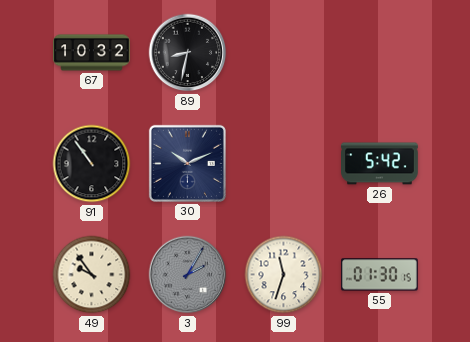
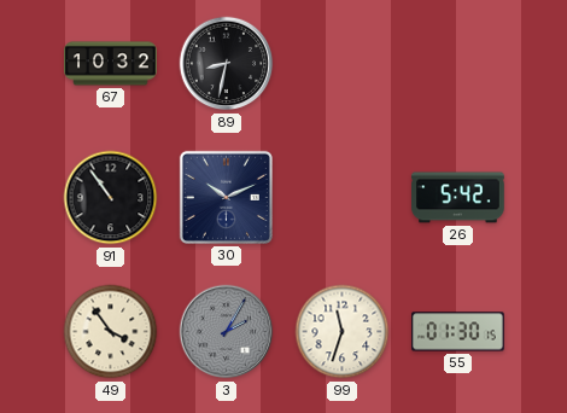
49: 9:54 -> 3:54
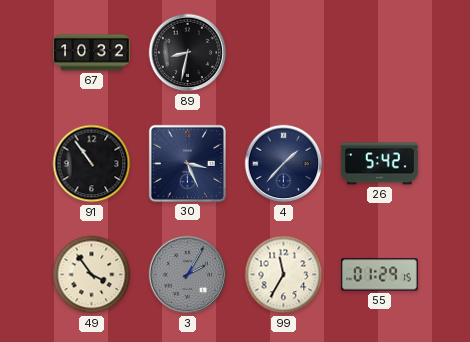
30: 10:11 -> 3:26
4: none -> 1:37
99: 11:33 -> 11:35
55: 01:30 -> 01:29
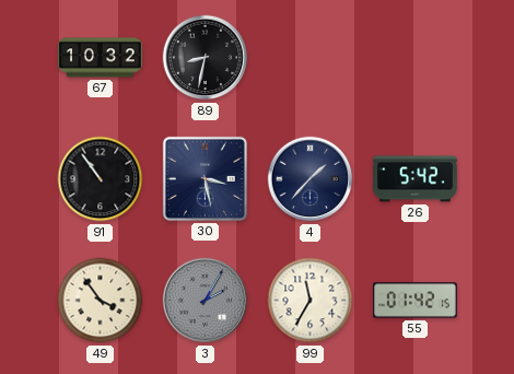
30: 3:26 -> 3:28
55: 01:29 -> 01:42
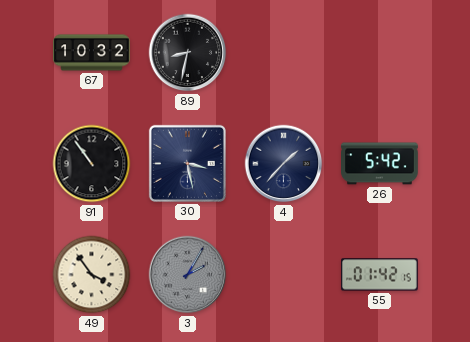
99: 11:35 -> none
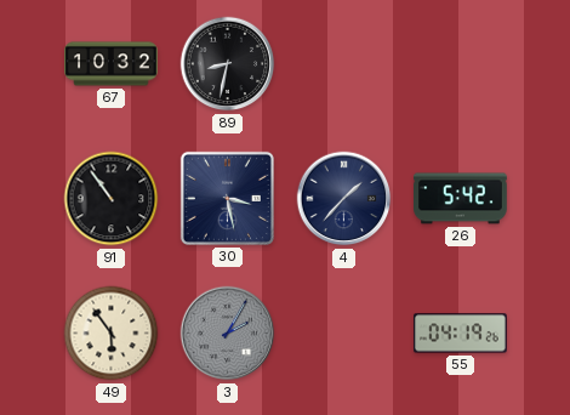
49: 3:54 -> 5:54
55: 01:42 -> 04:19
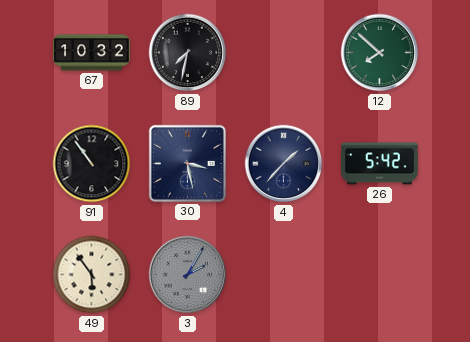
89: 8:32 -> 7:32
12: none -> 7:52
55: 04:19 -> none
